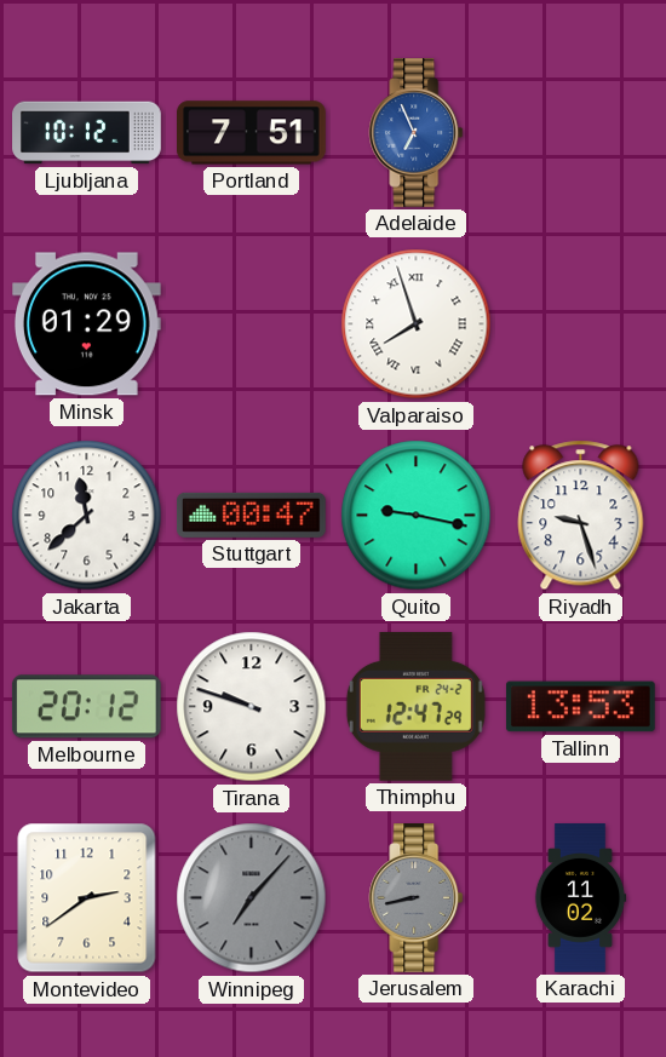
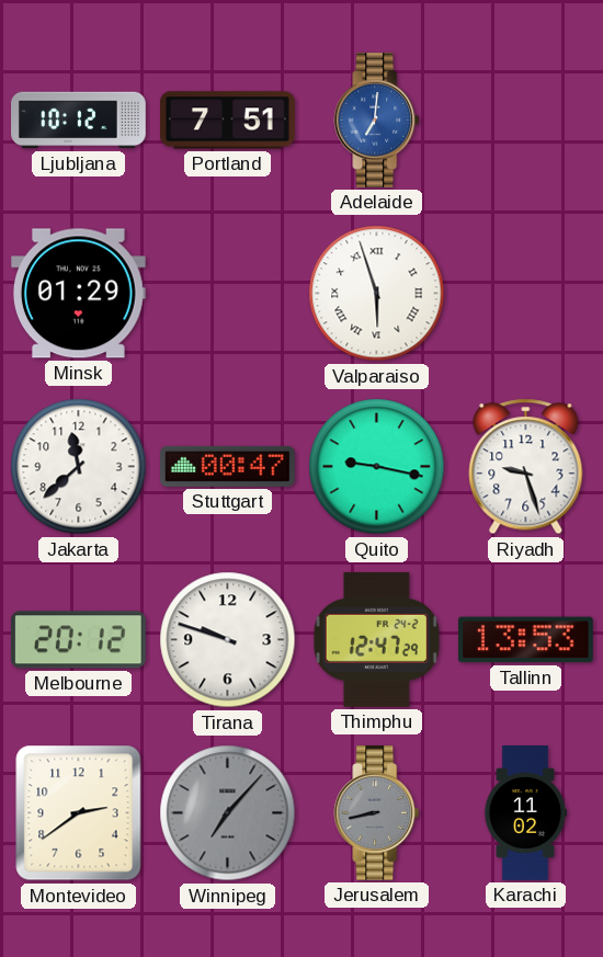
Adelaide: 6:56 -> 7:01
Valparaiso: 7:57 -> 5:57
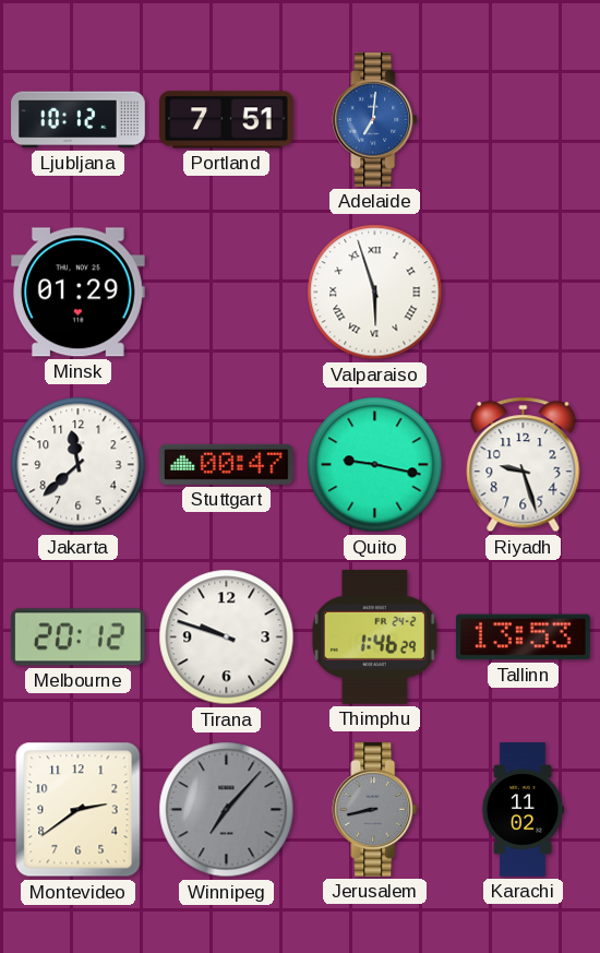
Thimphu: 12:47 -> 1:46
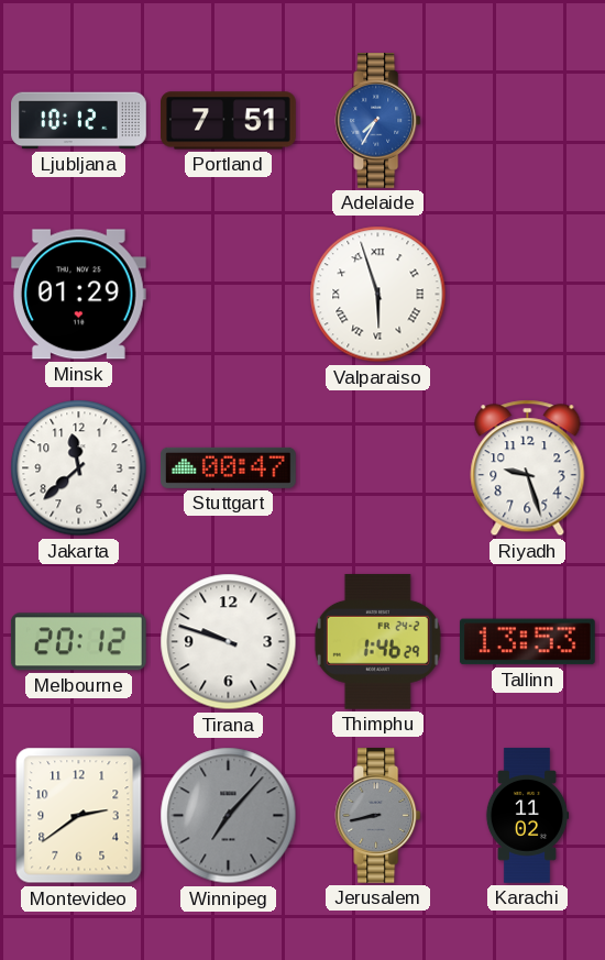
Adelaide: 7:01 -> 7:35
Quito: 9:17 -> none
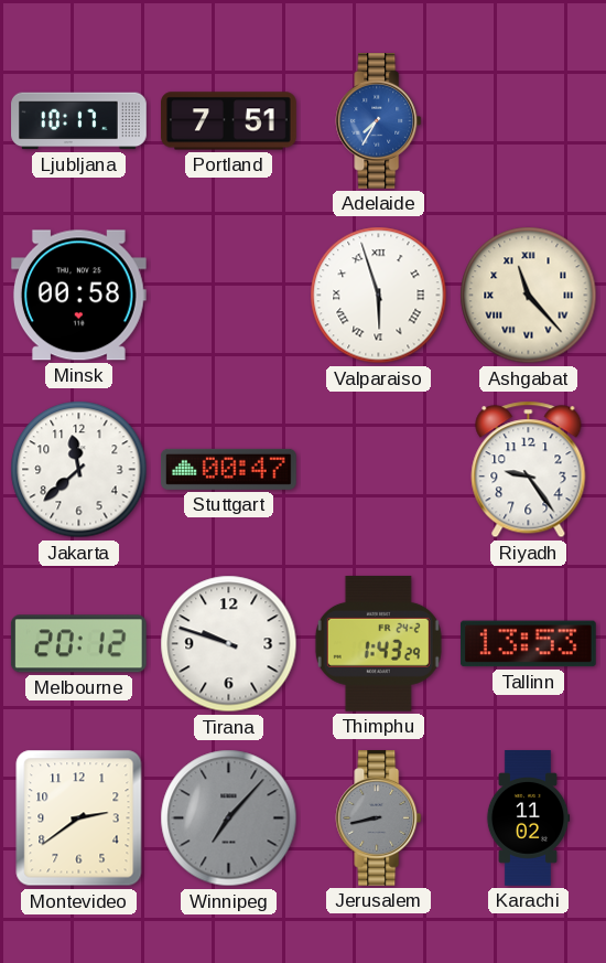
Ljubljana: 10:12 -> 10:17
Minsk: 01:29 -> 00:58
Ashgabat: none -> 11:23
Riyadh: 9:27 -> 9:24
Thimphu: 1:46 -> 1:43
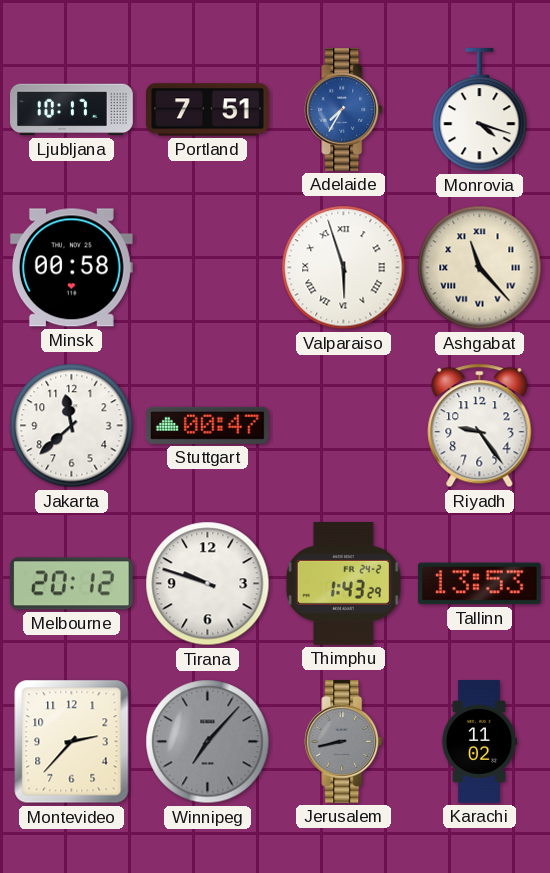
Monrovia: none -> 4:18
Montevideo: 2:39 -> 2:37
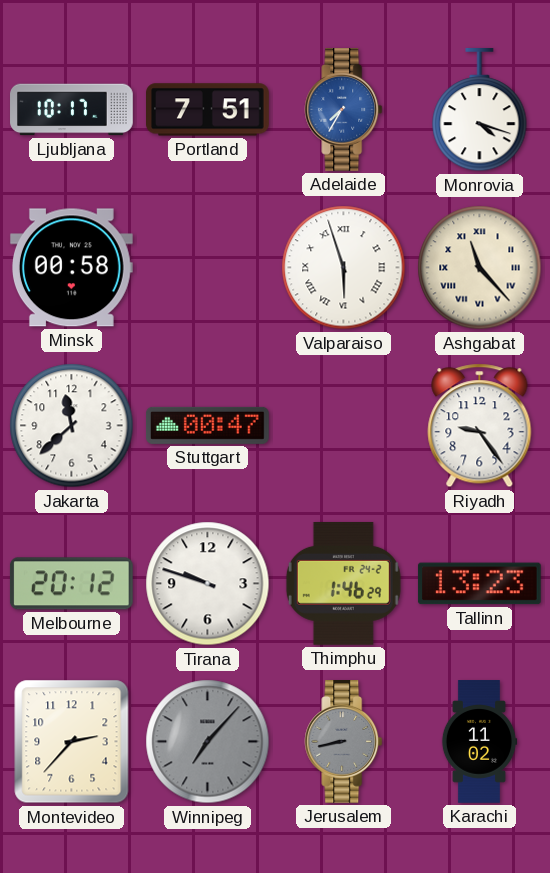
Thimphu: 1:43 -> 1:46
Tallinn: 13:53 -> 13:23
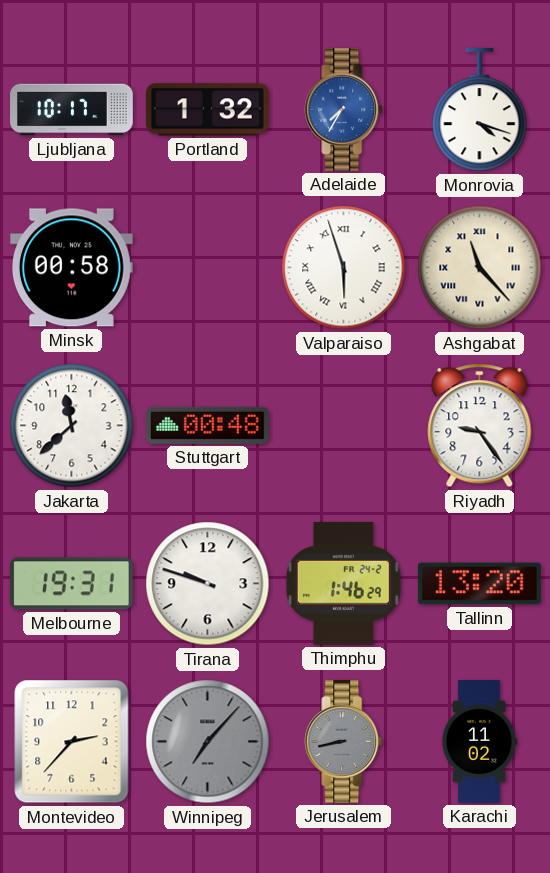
Portland: 7:51 -> 1:32
Stuttgart: 00:47 -> 00:48
Melbourne: 20:12 -> 19:31
Tallinn: 13:23 -> 13:20
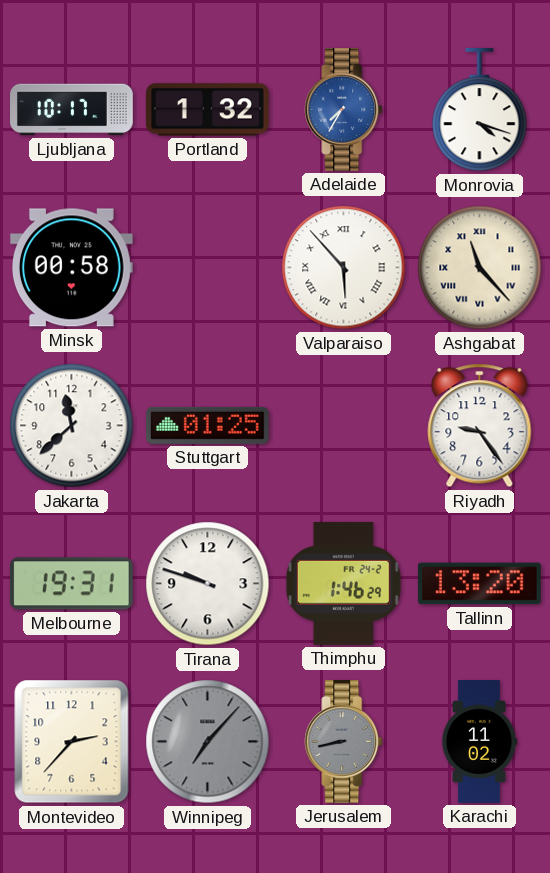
Valparaiso: 5:57 -> 5:53
Stuttgart: 00:48 -> 01:25
